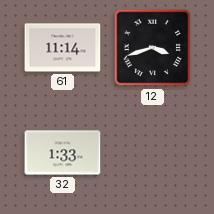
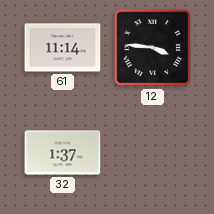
12: 3:42 -> 3:46
32: 1:33 -> 1:37
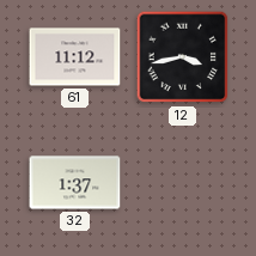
61: 11:14 -> 11:12
12: 3:46 -> 3:43
